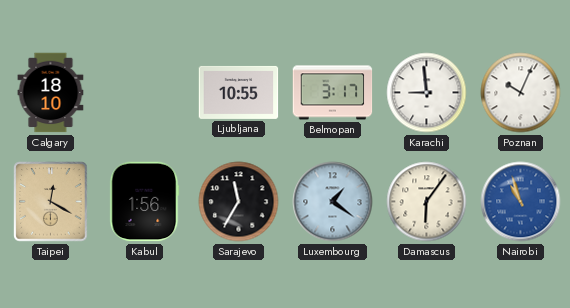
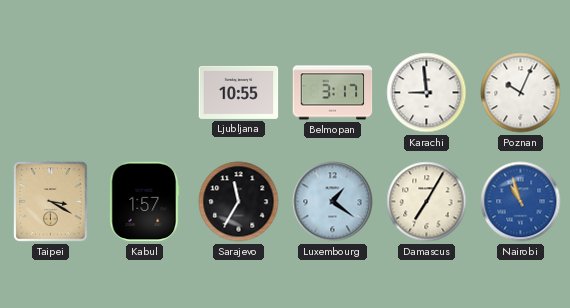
Calgary: 18:10 -> none
Taipei: 12:20 -> 3:20
Kabul: 1:56 -> 1:57
Damascus: 6:06 -> 7:05
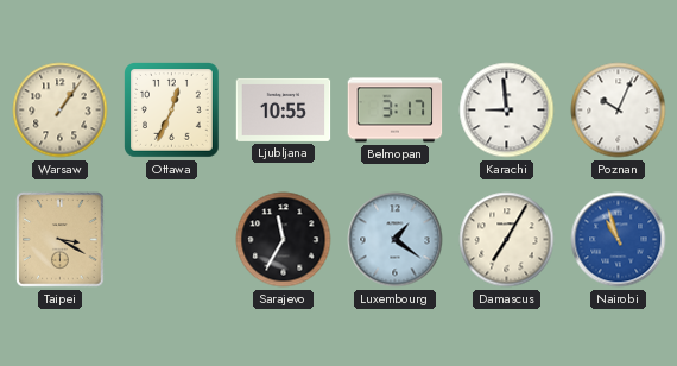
Warsaw: none -> 1:06
Ottawa: none -> 12:34
Kabul: 1:57 -> none
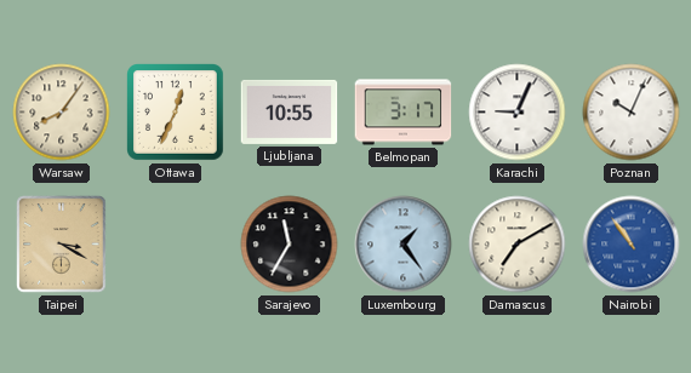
Warsaw: 1:06 -> 8:06
Karachi: 8:59 -> 9:04
Luxembourg: 1:21 -> 1:24
Damascus: 7:05 -> 7:10
Nairobi: 10:57 -> 10:54
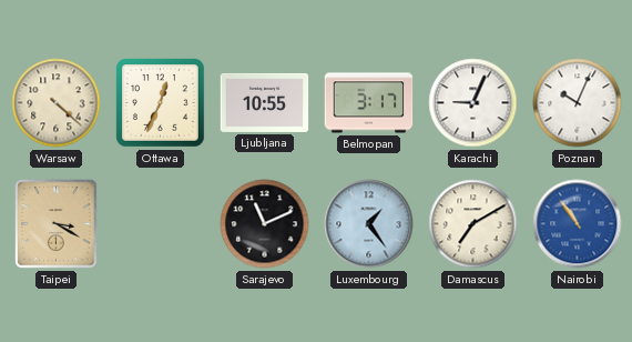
Warsaw: 8:06 -> 4:22
Sarajevo: 11:35 -> 11:11
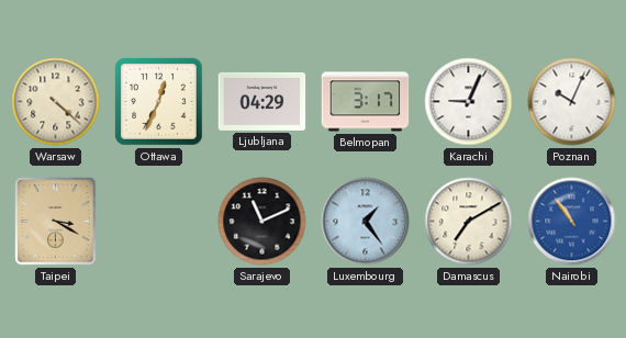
Ljubljana: 10:55 -> 04:29
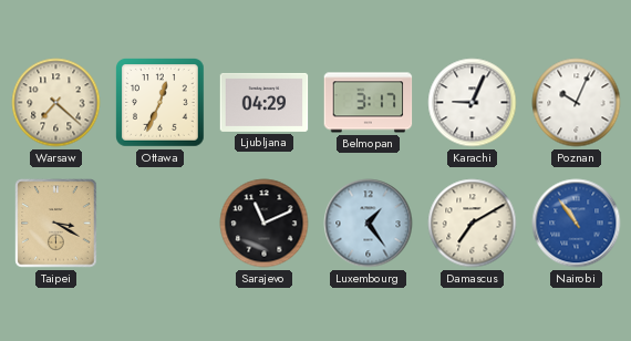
Warsaw: 4:22 -> 7:22
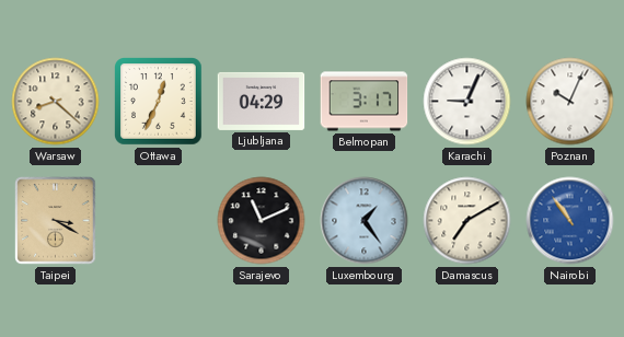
Warsaw: 7:22 -> 8:22
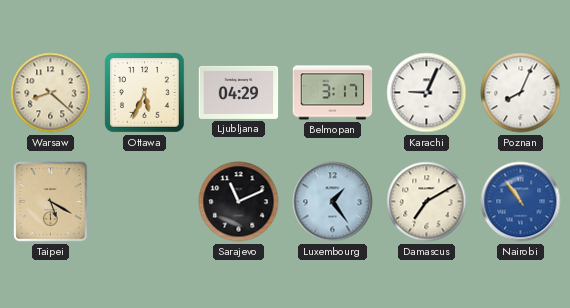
Ottawa: 12:34 -> 5:34
Poznan: 10:04 -> 8:04
Taipei: 3:20 -> 5:20
